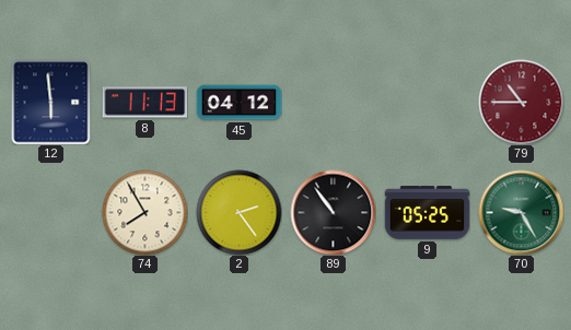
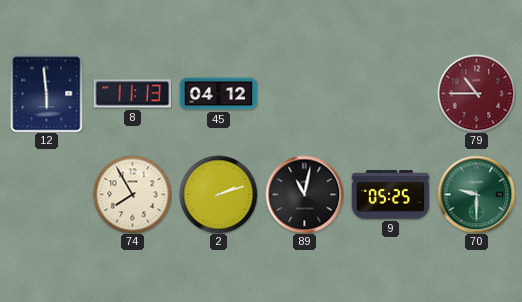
2: 2:24 -> 2:12
89: 10:54 -> 11:02
70: 9:25 -> 9:30
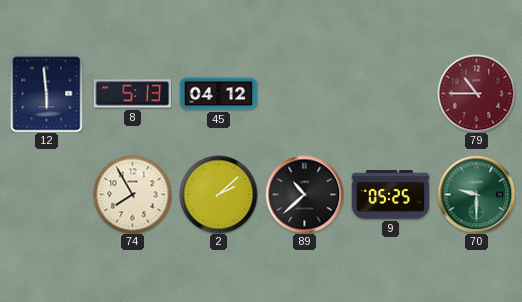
8: 11:13 -> 5:13
2: 2:12 -> 2:08
89: 11:02 -> 10:38
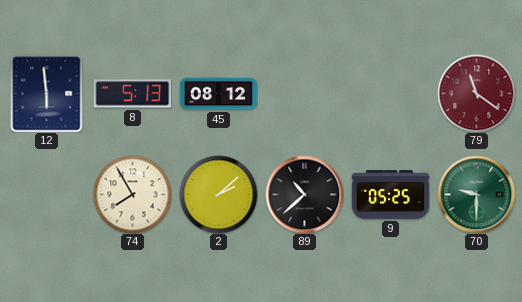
45: 04:12 -> 08:12
79: 10:45 -> 11:21
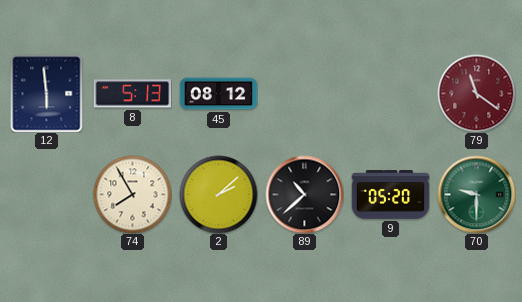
9: 05:25 -> 05:20
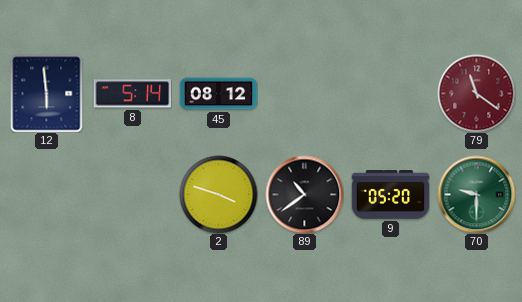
8: 5:13 -> 5:14
74: 7:55 -> none
2: 2:08 -> 3:48
89: 10:38 -> 10:39
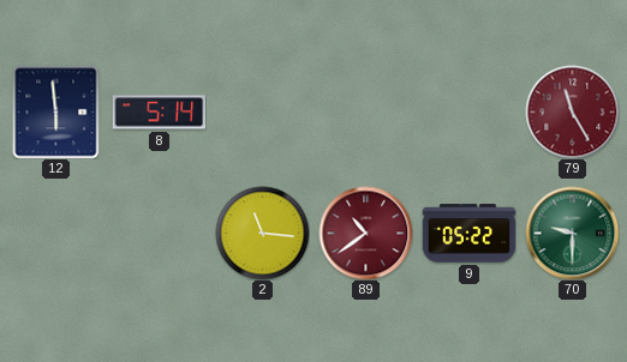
45: 08:12 -> none
79: 11:21 -> 11:25
2: 3:48 -> 11:16
89 dial: black -> burgundy
9: 05:20 -> 05:22
